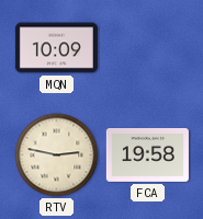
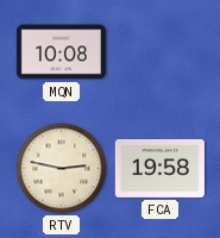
MQN: 10:09 -> 10:08
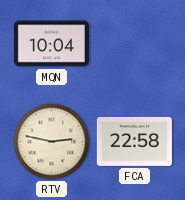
MQN: 10:08 -> 10:04
FCA: 19:58 -> 22:58
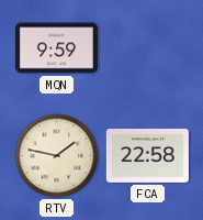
MQN: 10:04 -> 9:59
RTV: 2:47 -> 1:47
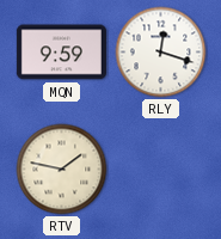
RLY: none -> 12:18
FCA: 22:58 -> none
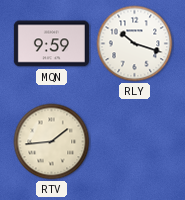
RLY: 12:18 -> 10:18
RTV: 1:47 -> 1:44
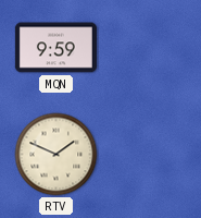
RLY: 10:18 -> none
RTV: 1:44 -> 1:49
